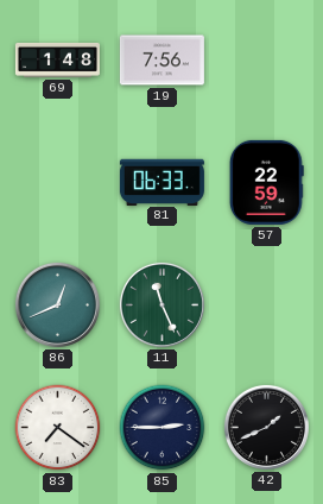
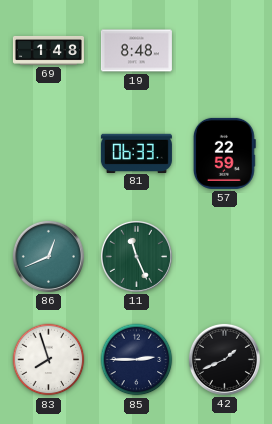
19: 7:56 -> 8:48
83: 7:21 -> 7:57
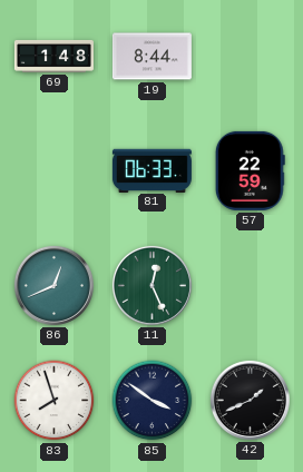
19: 8:48 -> 8:44
11: 11:26 -> 12:26
85: 2:45 -> 3:51
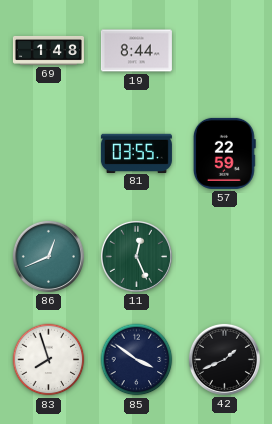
81: 06:33 -> 03:55
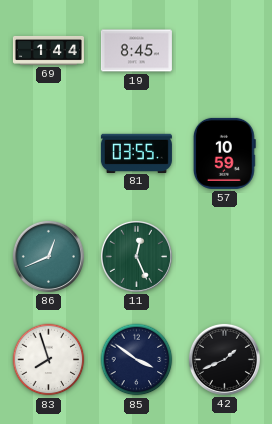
69: 1:48 -> 1:44
19: 8:44 -> 8:45
57: 22:59 -> 10:59
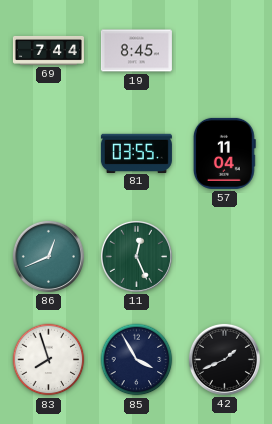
69: 1:44 -> 7:44
57: 10:59 -> 11:04
85: 3:51 -> 3:55
